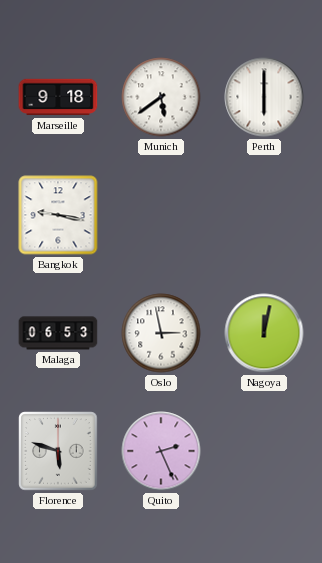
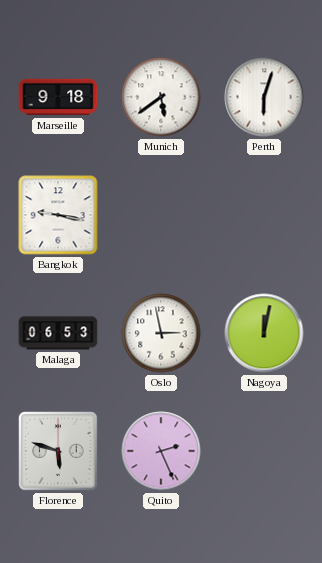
Perth: 6:00 -> 6:03
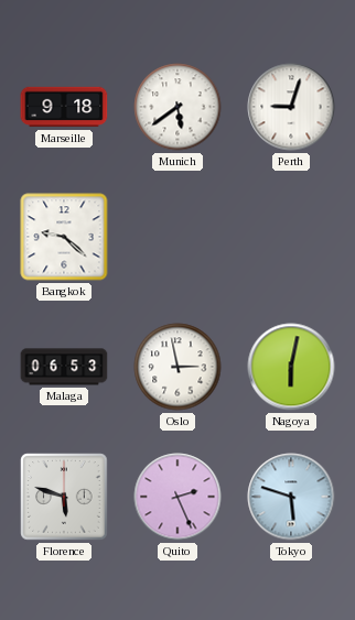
Perth: 6:03 -> 9:03
Bangkok: 9:17 -> 9:22
Nagoya: 12:02 -> 6:02
Tokyo: none -> 5:48
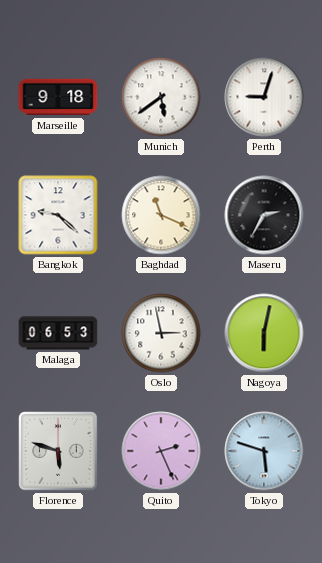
Baghdad: none -> 11:19
Maseru: none -> 2:35
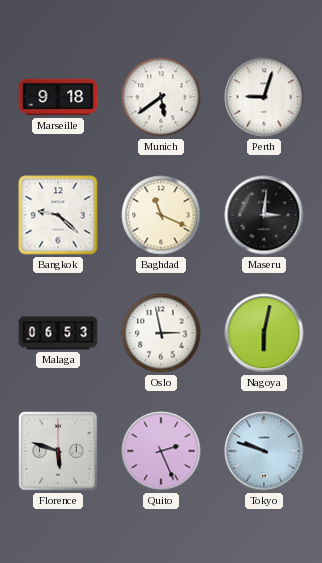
Maseru: 2:35 -> 3:01
Tokyo: 5:48 -> 9:48
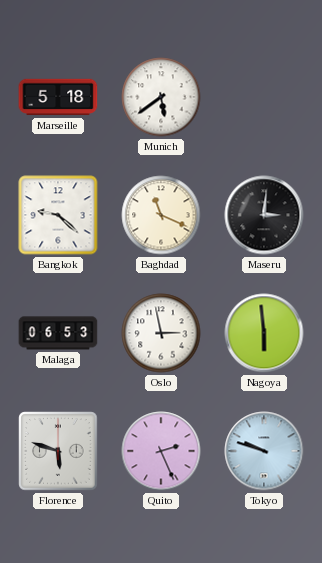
Marseille: 9:18 -> 5:18
Perth: 9:03 -> none
Nagoya: 6:02 -> 5:59
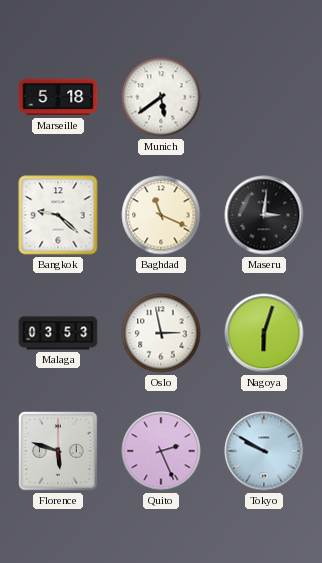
Malaga: 06:53 -> 03:53
Nagoya: 5:59 -> 6:03
Tokyo: 9:48 -> 9:50
